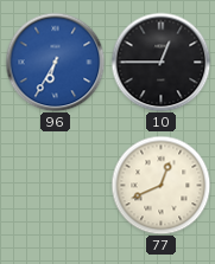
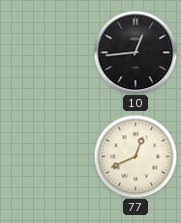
96: 6:35 -> none
10: 12:45 -> 12:44
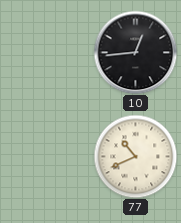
77: 12:41 -> 10:41
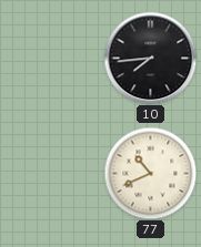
10: 12:44 -> 7:44
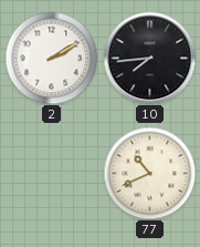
2: none -> 2:10
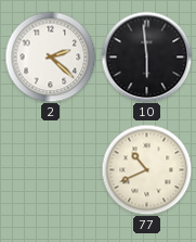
2: 2:10 -> 2:22
10: 7:44 -> 5:59
